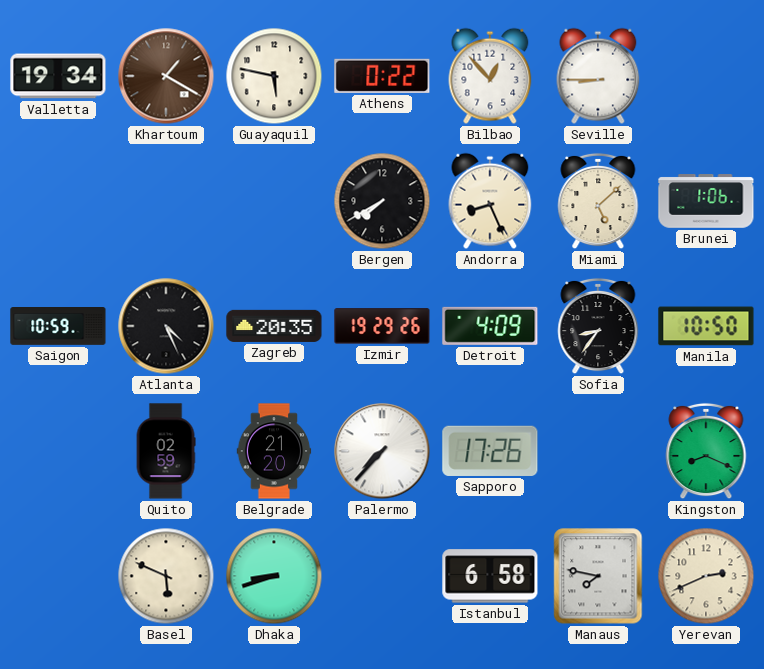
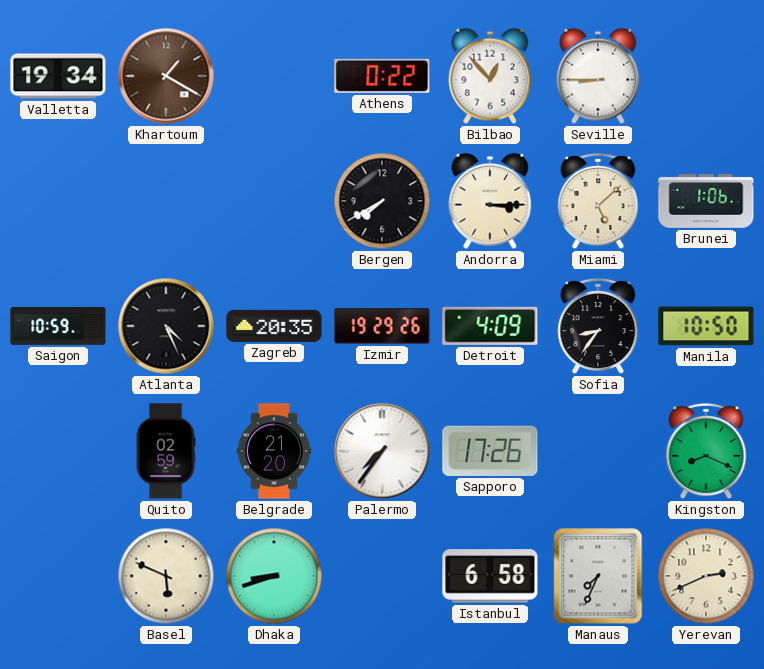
Guayaquil: 5:47 -> none
Andorra: 8:26 -> 3:15
Palermo: 7:37 -> 7:36
Manaus: 7:47 -> 7:34
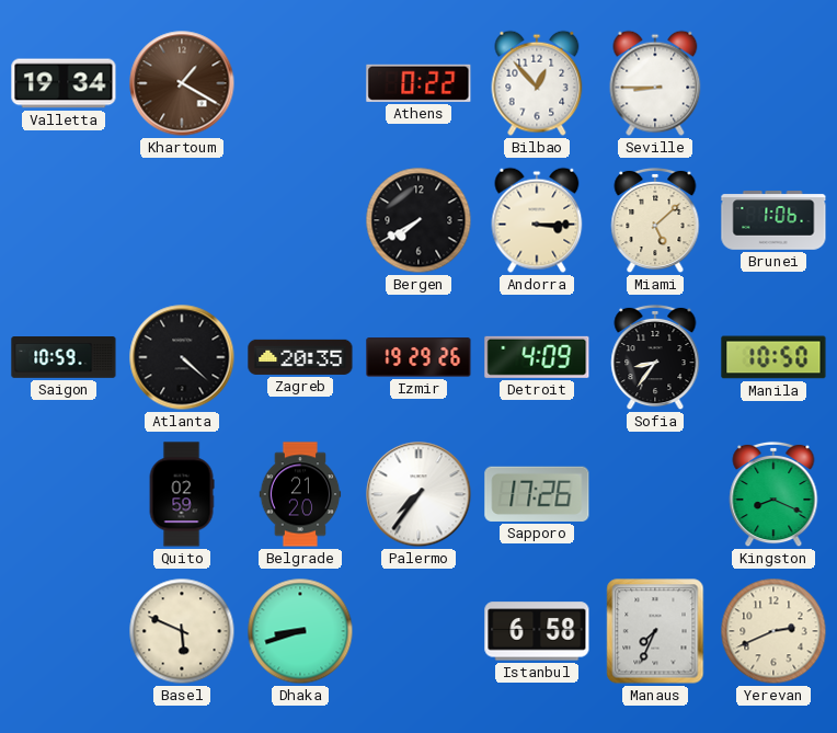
Atlanta: 4:26 -> 4:22
